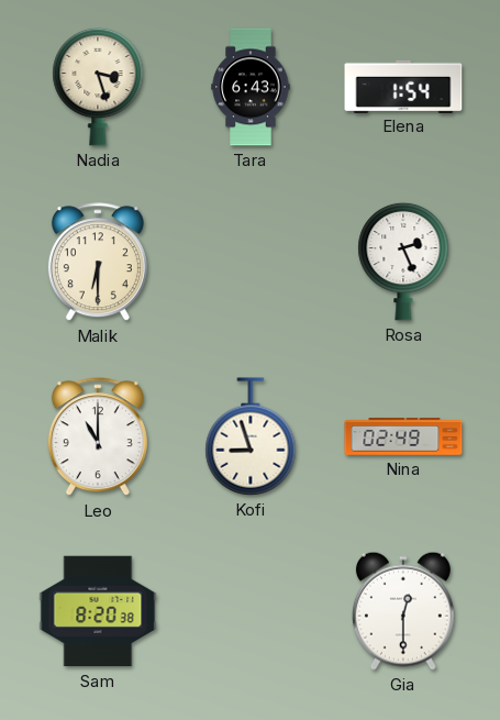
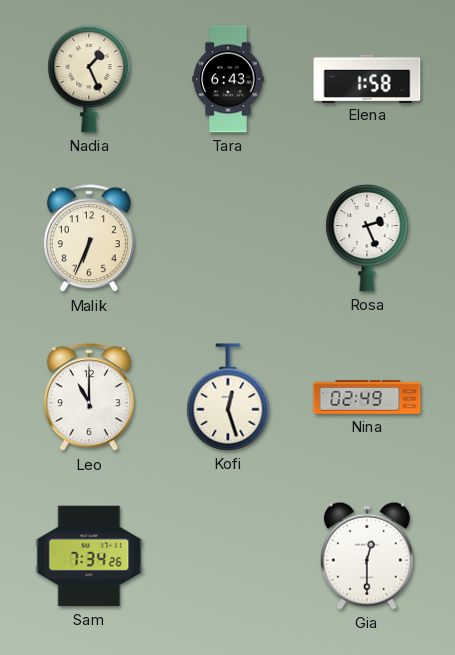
Nadia: 3:27 -> 1:26
Elena: 1:54 -> 1:58
Malik: 6:30 -> 6:34
Kofi: 8:57 -> 12:27
Sam: 8:20 -> 7:34
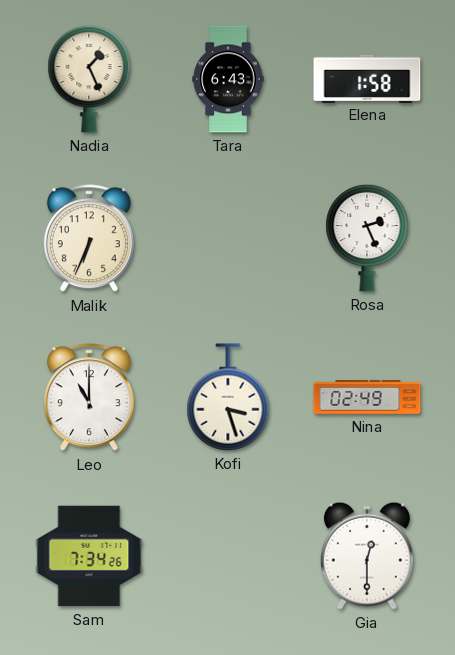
Kofi: 12:27 -> 3:27
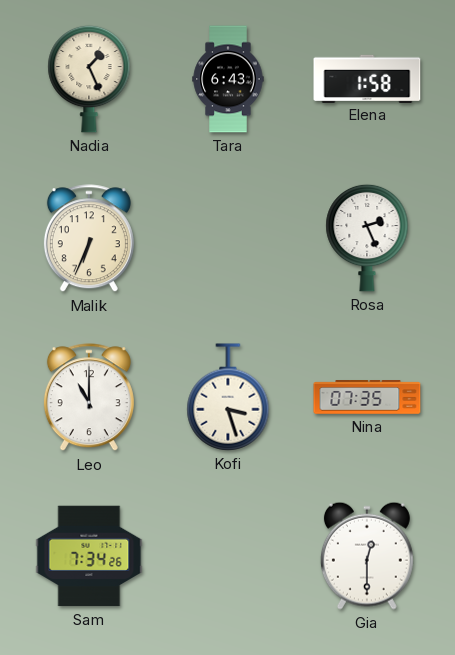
Nina: 02:49 -> 07:35
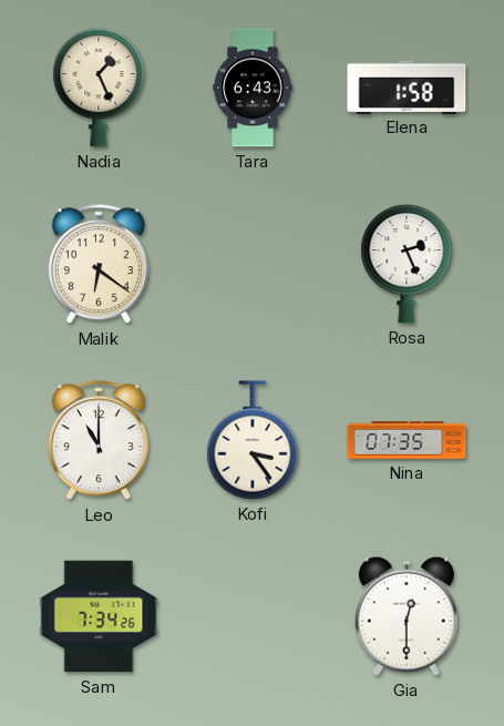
Malik: 6:34 -> 6:21
Kofi: 3:27 -> 3:24
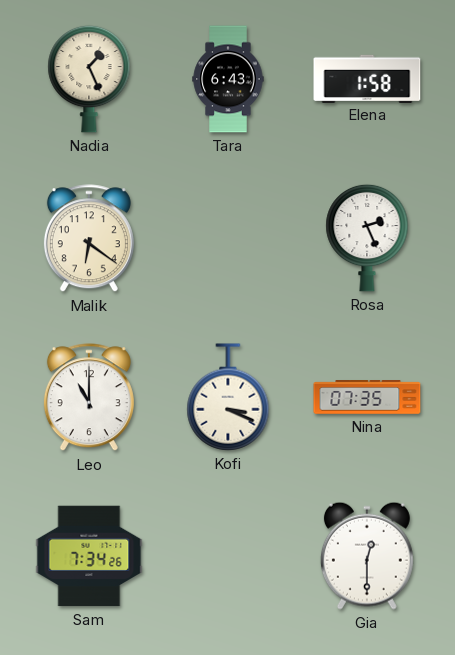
Kofi: 3:24 -> 3:19
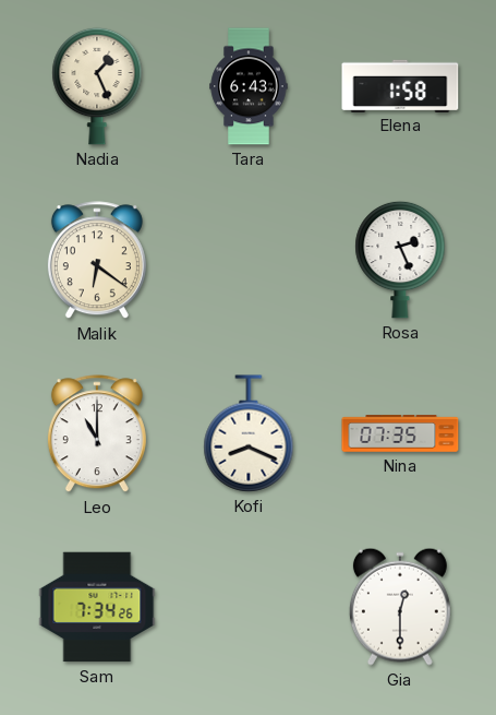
Kofi: 3:19 -> 8:19
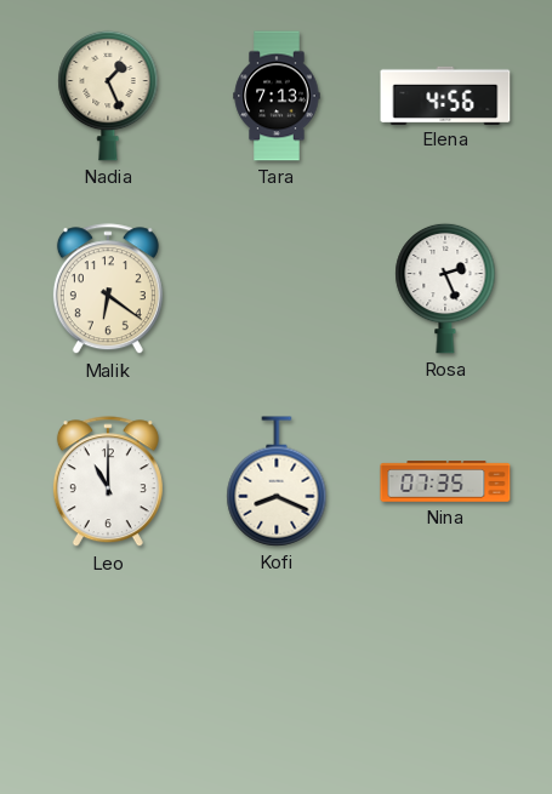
Tara: 6:43 -> 7:13
Elena: 1:58 -> 4:56
Sam: 7:34 -> none
Gia: 12:30 -> none
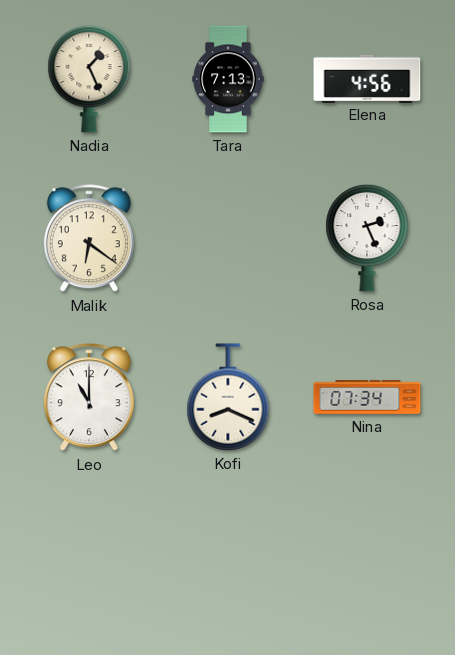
Nina: 07:35 -> 07:34
